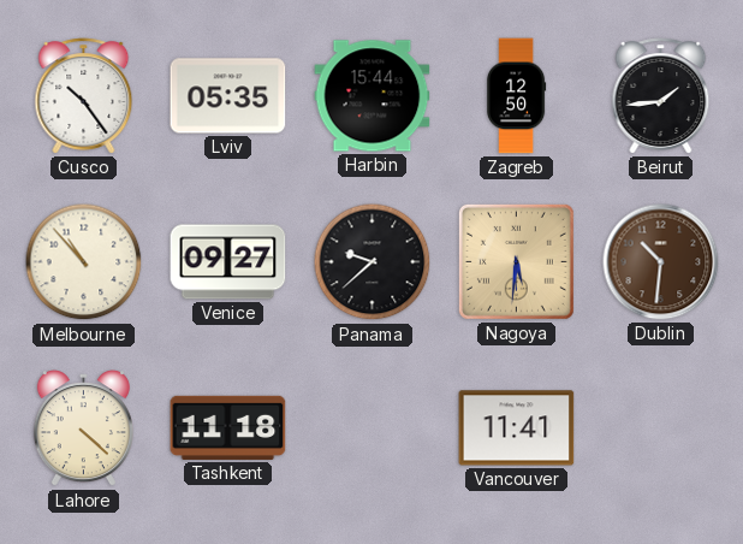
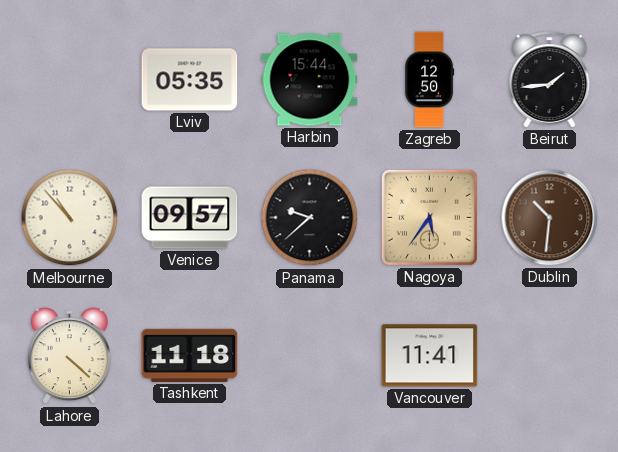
Cusco: 10:24 -> none
Venice: 09:27 -> 09:57
Nagoya: 5:31 -> 5:36
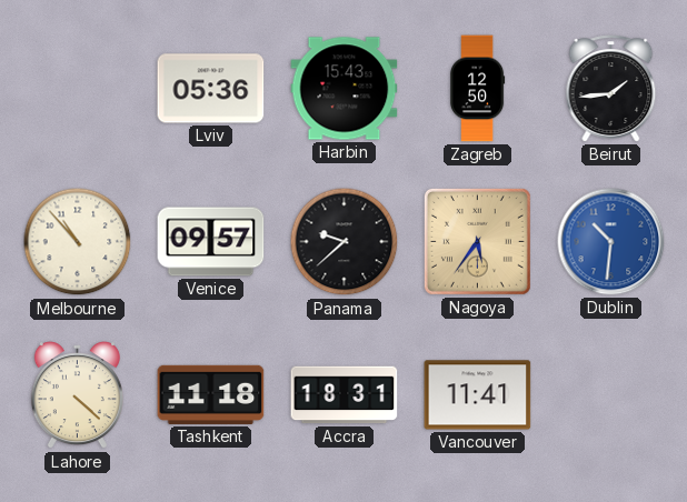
Lviv: 05:35 -> 05:36
Harbin: 15:44 -> 15:43
Dublin dial: brown -> blue
Accra: none -> 18:31
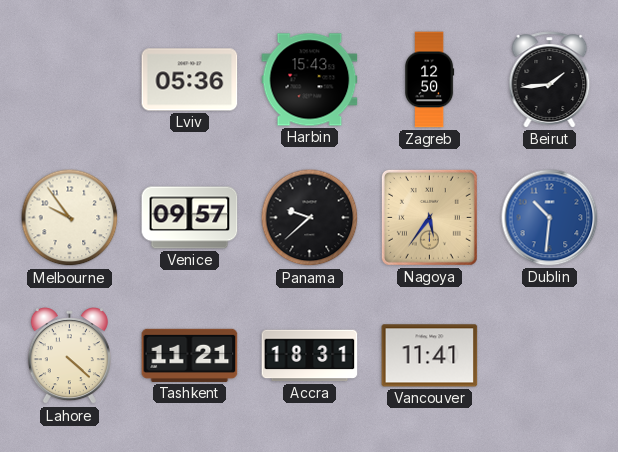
Melbourne: 10:53 -> 9:54
Tashkent: 11:18 -> 11:21
